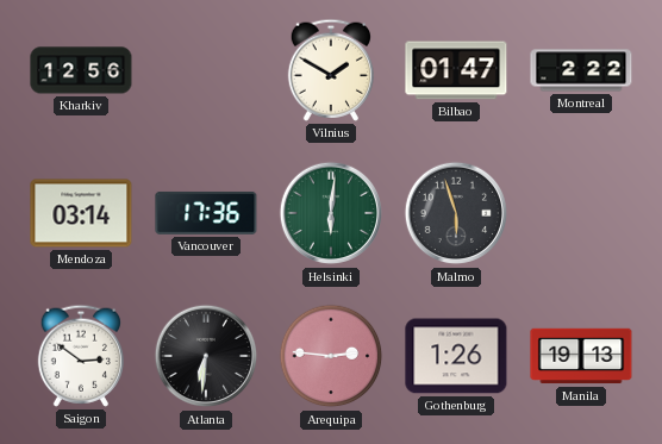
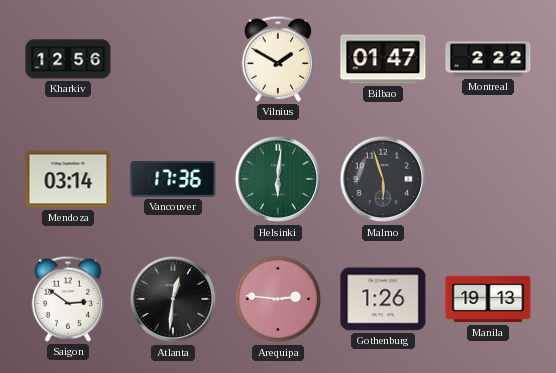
Atlanta: 6:31 -> 12:31
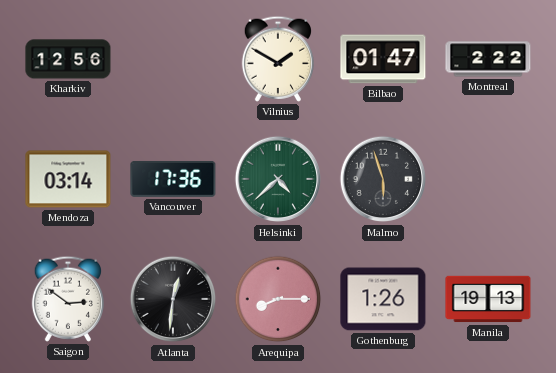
Helsinki: 6:01 -> 4:38
Arequipa: 2:46 -> 8:15
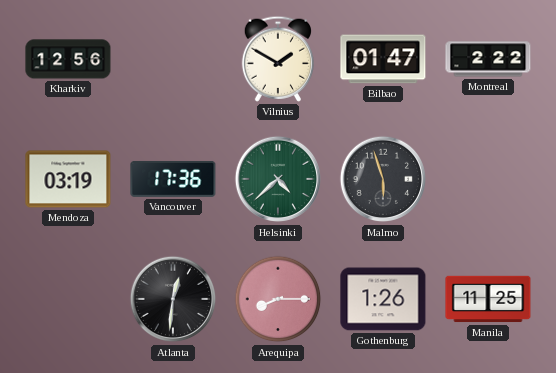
Mendoza: 03:14 -> 03:19
Saigon: 2:51 -> none
Manila: 19:13 -> 11:25
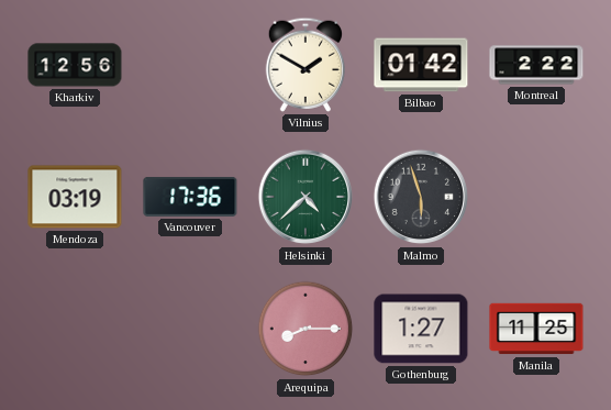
Bilbao: 01:47 -> 01:42
Atlanta: 12:31 -> none
Gothenburg: 1:26 -> 1:27
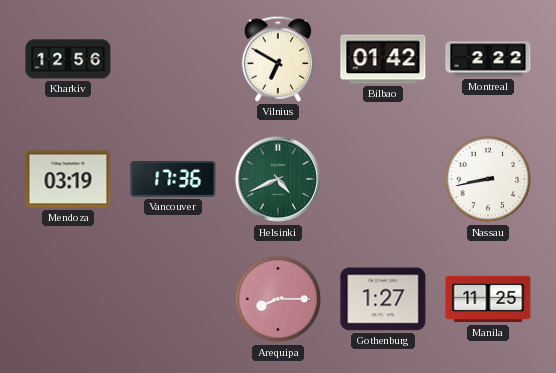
Vilnius: 1:50 -> 6:50
Helsinki: 4:38 -> 4:41
Malmo: 5:57 -> none
Nassau: none -> 8:43
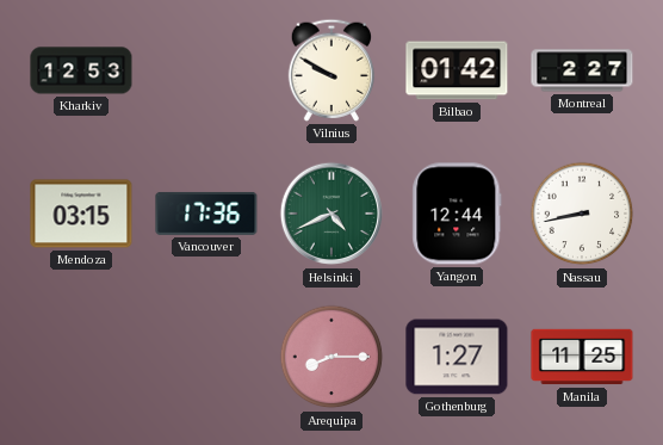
Kharkiv: 12:56 -> 12:53
Vilnius: 6:50 -> 9:50
Montreal: 2:22 -> 2:27
Mendoza: 03:19 -> 03:15
Yangon: none -> 12:44
